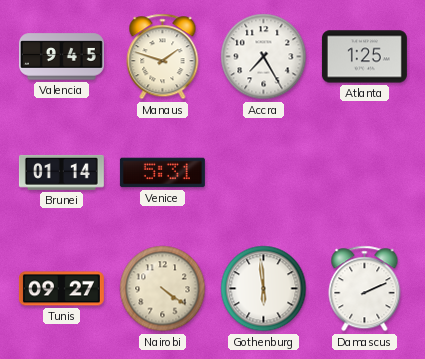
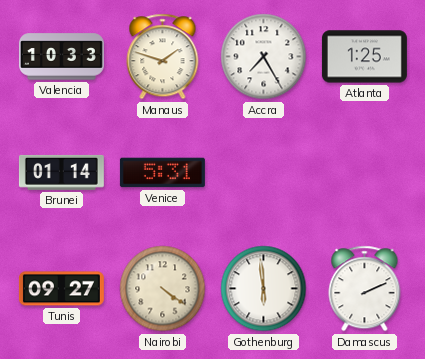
Valencia: 9:45 -> 10:33
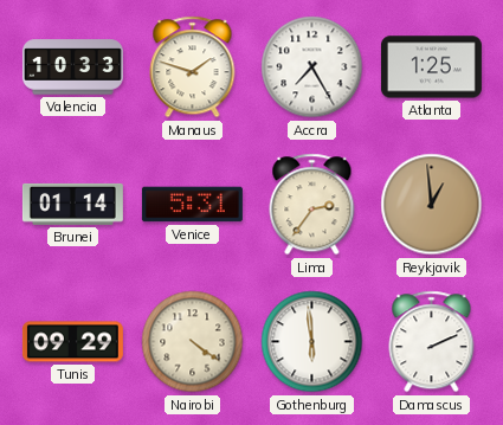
Lima: none -> 2:36
Reykjavik: none -> 12:59
Tunis: 09:27 -> 09:29
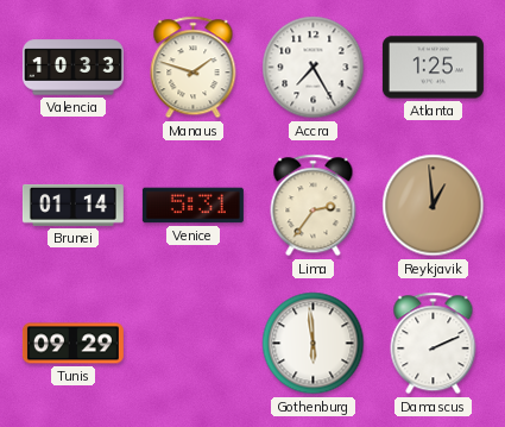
Nairobi: 4:21 -> none
